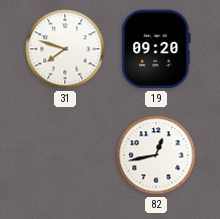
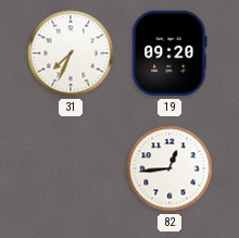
31: 7:48 -> 7:34
82: 12:43 -> 12:44
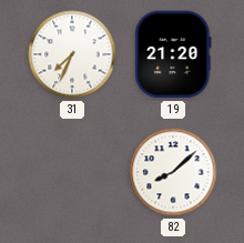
19: 09:20 -> 21:20
82: 12:44 -> 8:08
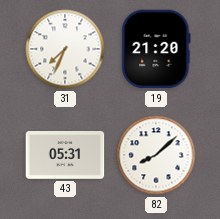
43: none -> 05:31
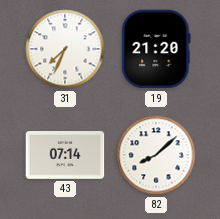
43: 05:31 -> 07:14
